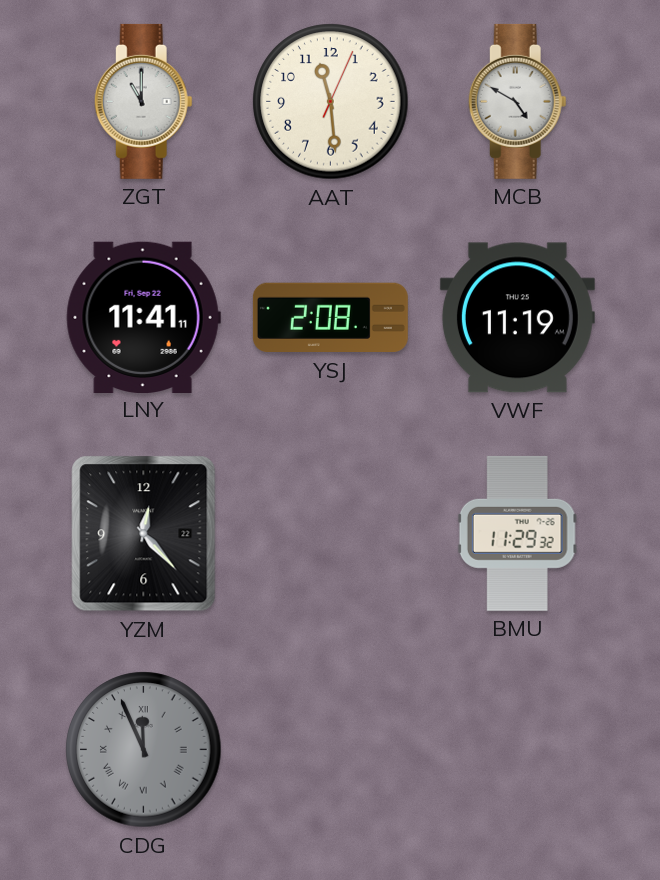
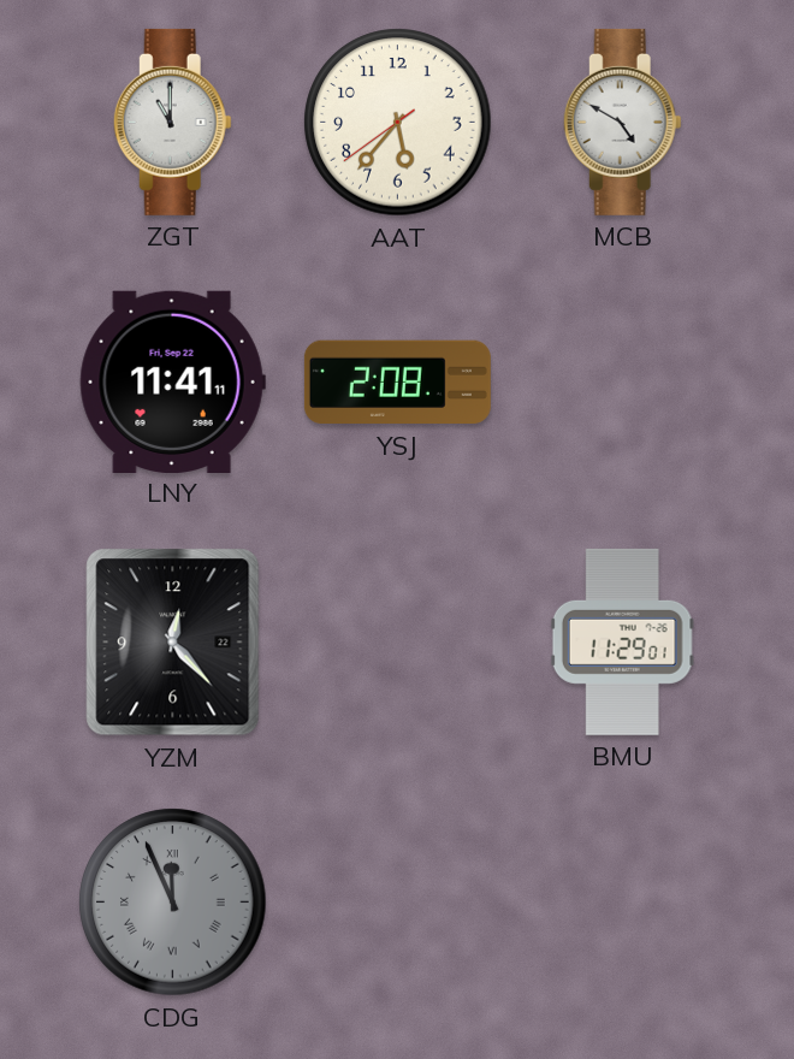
AAT: 11:29 -> 5:36
VWF: 11:19 -> none
BMU: 11:29:32 -> 11:29:01
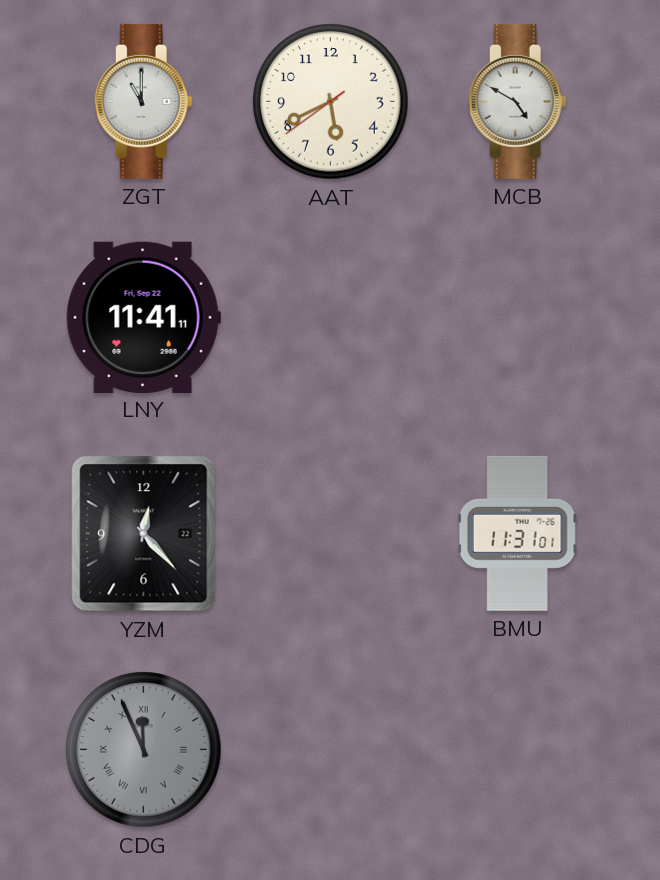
AAT: 5:36 -> 5:40
YSJ: 2:08 -> none
BMU: 11:29 -> 11:31
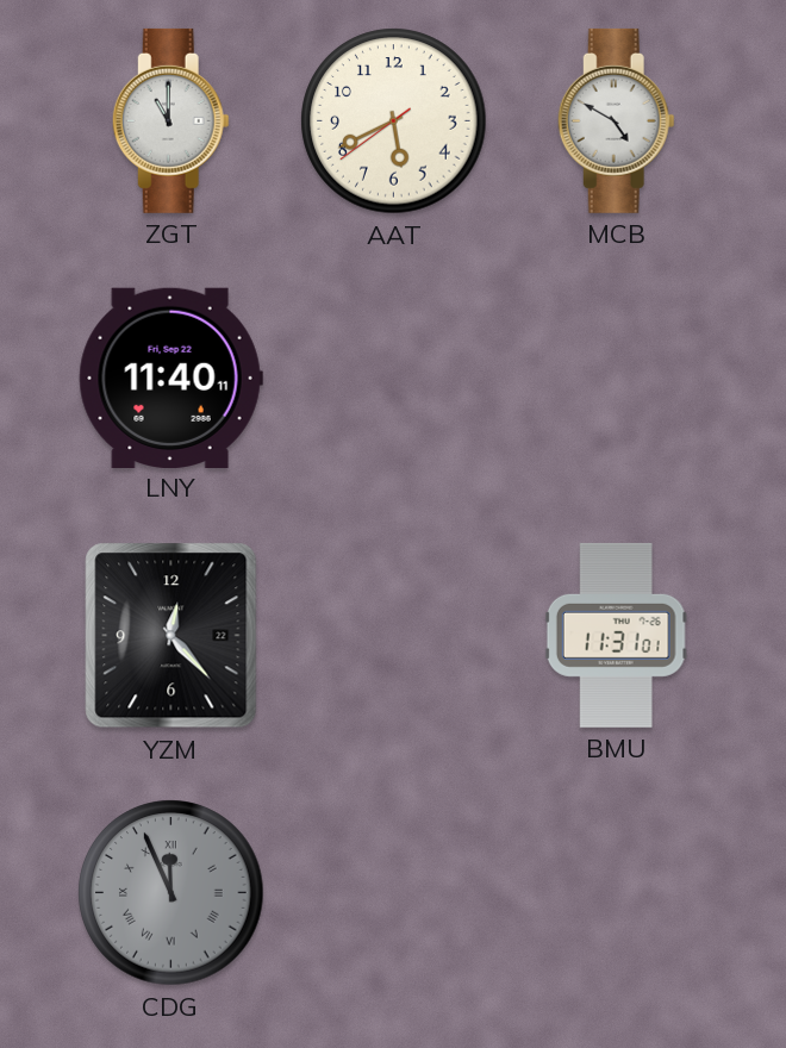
LNY: 11:41 -> 11:40
